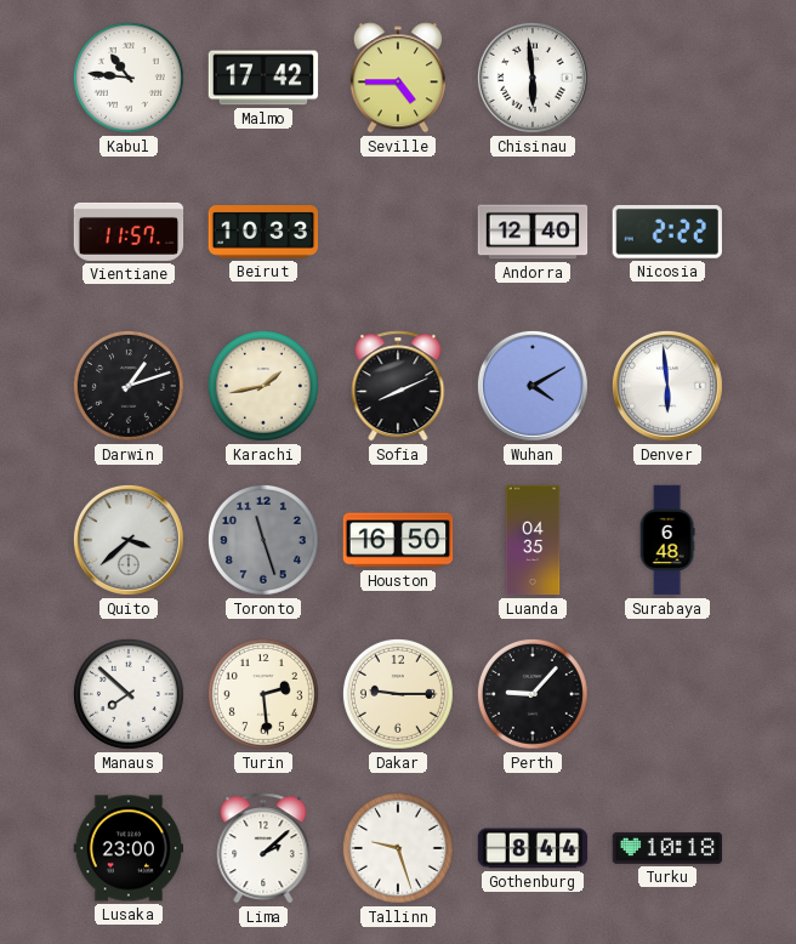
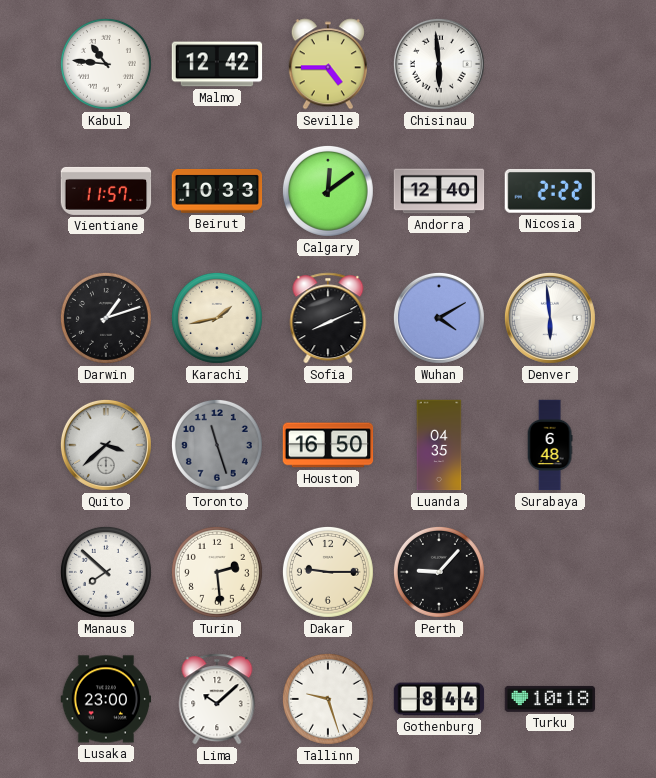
Malmo: 17:42 -> 12:42
Calgary: none -> 12:09
Lima: 2:08 -> 10:08
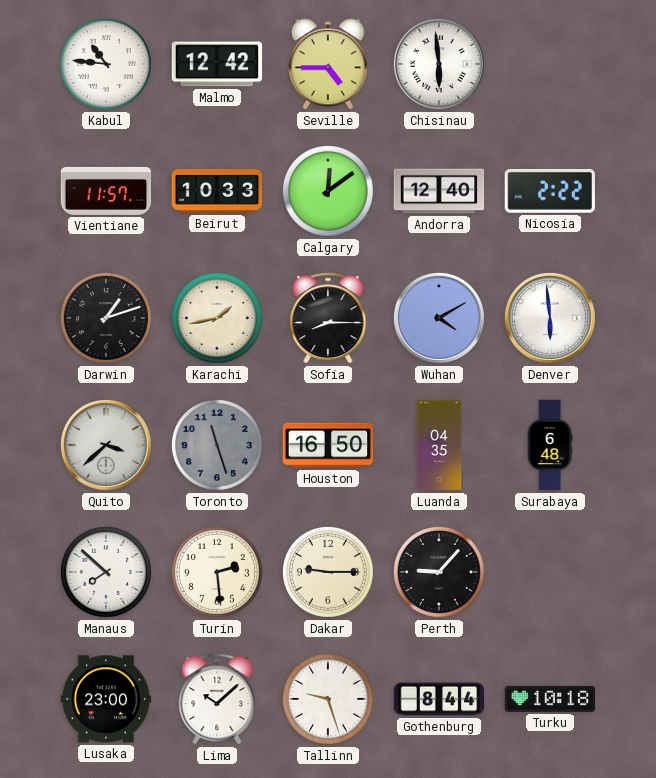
Sofia: 8:11 -> 8:15
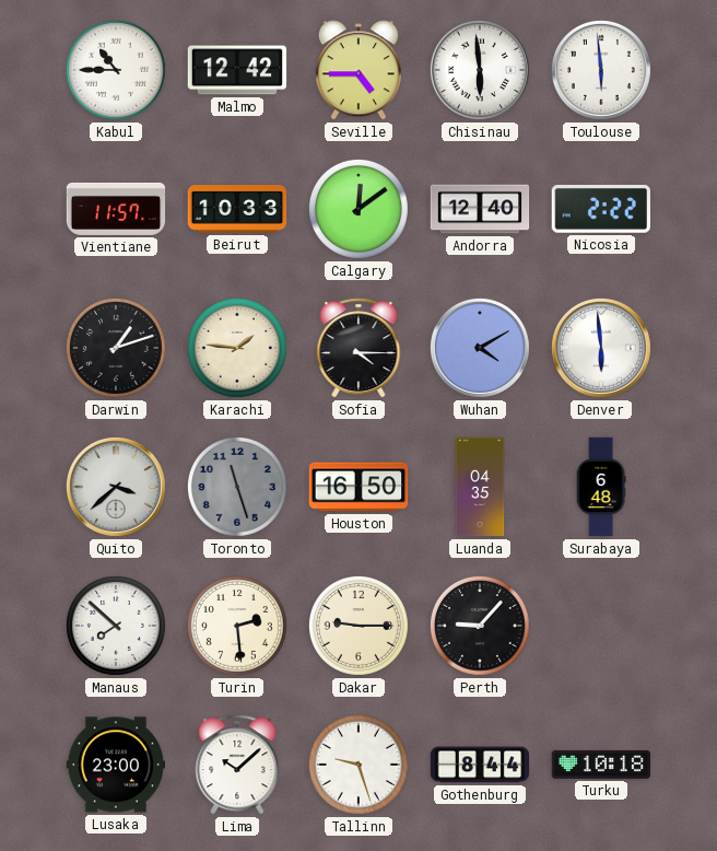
Kabul: 10:46 -> 10:45
Toulouse: none -> 5:59
Karachi: 1:43 -> 1:46
Sofia: 8:15 -> 4:15
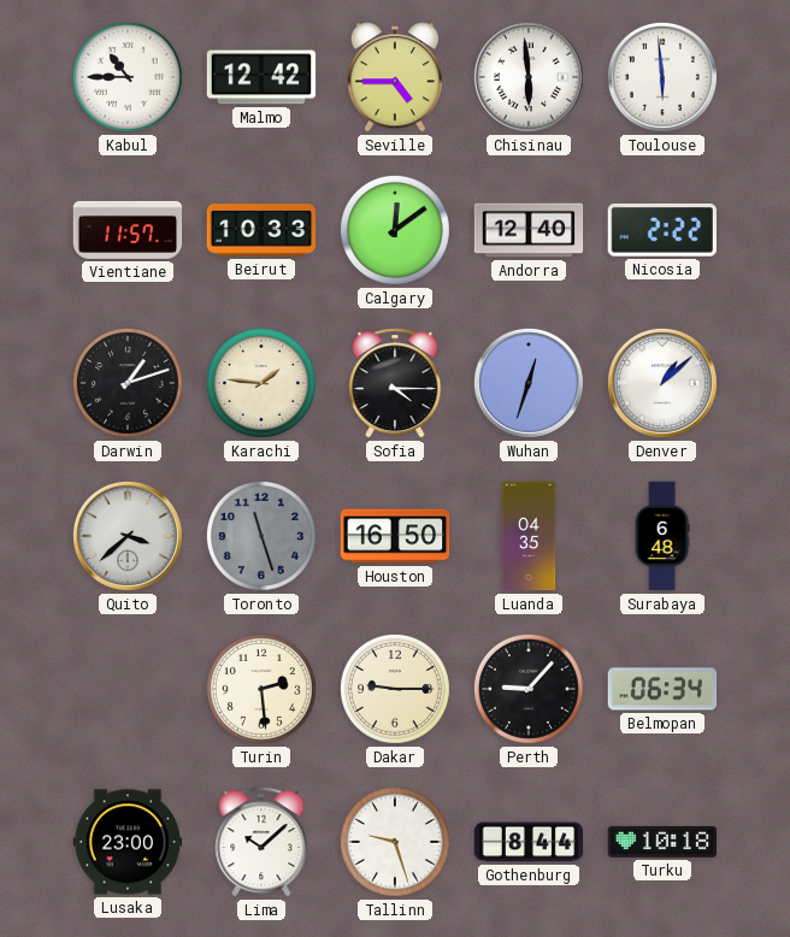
Wuhan: 4:10 -> 12:33
Denver: 5:59 -> 1:08
Manaus: 7:52 -> none
Belmopan: none -> 06:34
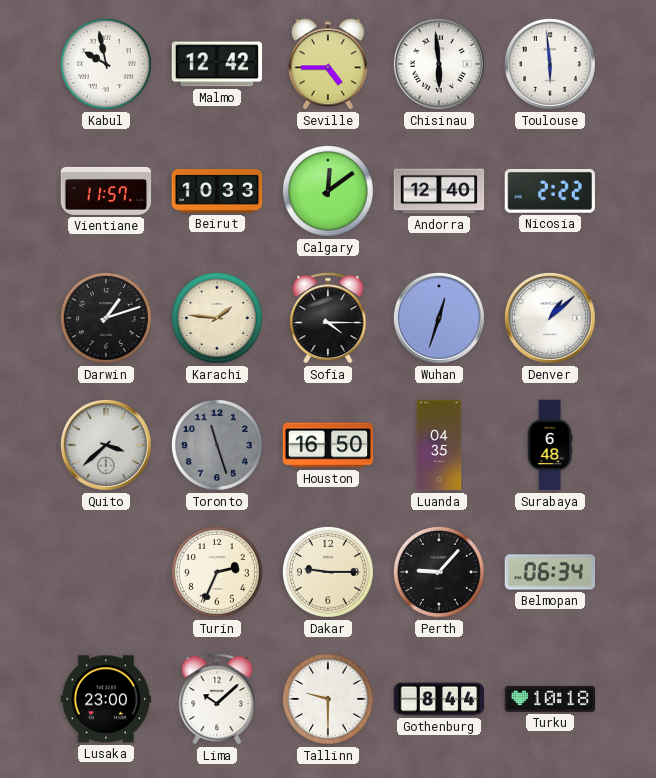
Kabul: 10:45 -> 9:58
Turin: 2:29 -> 2:34
Tallinn: 9:27 -> 9:30
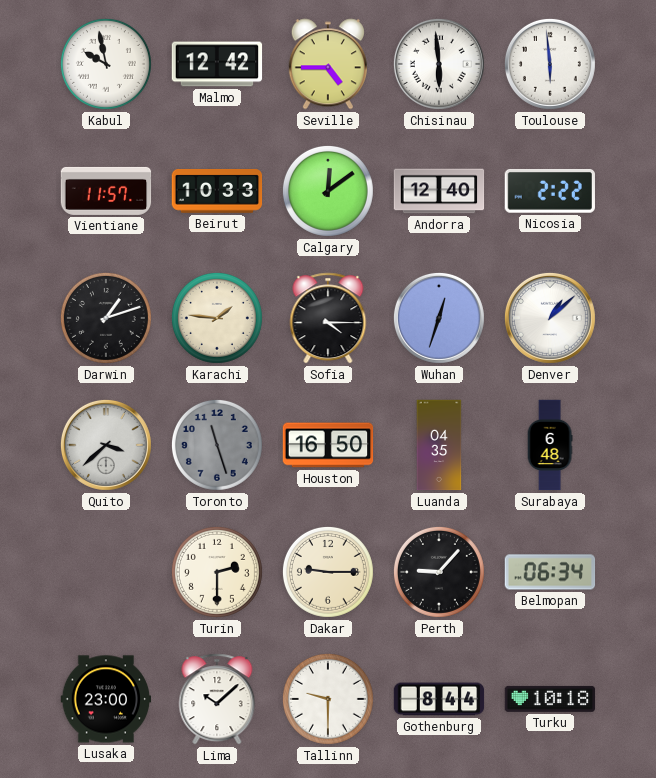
Turin: 2:34 -> 2:30
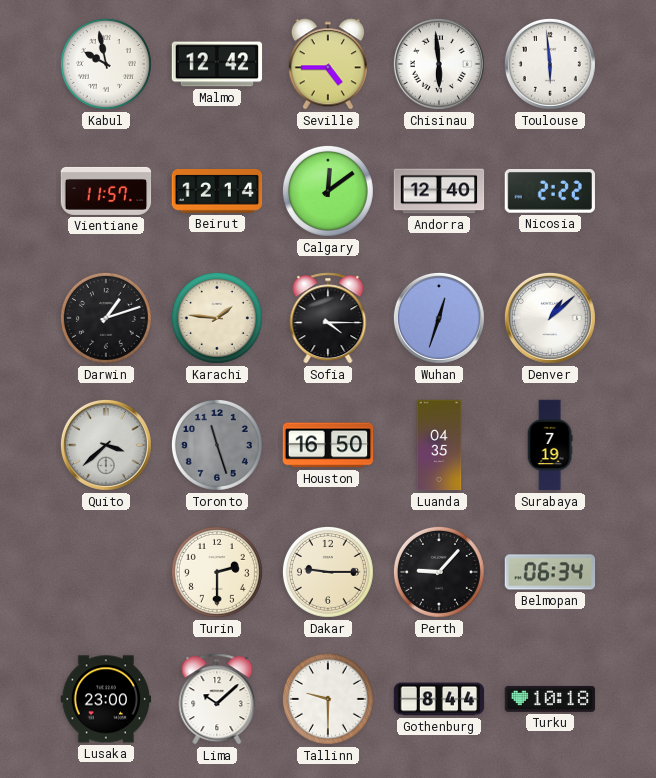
Beirut: 10:33 -> 12:14
Surabaya: 6:48 -> 7:19
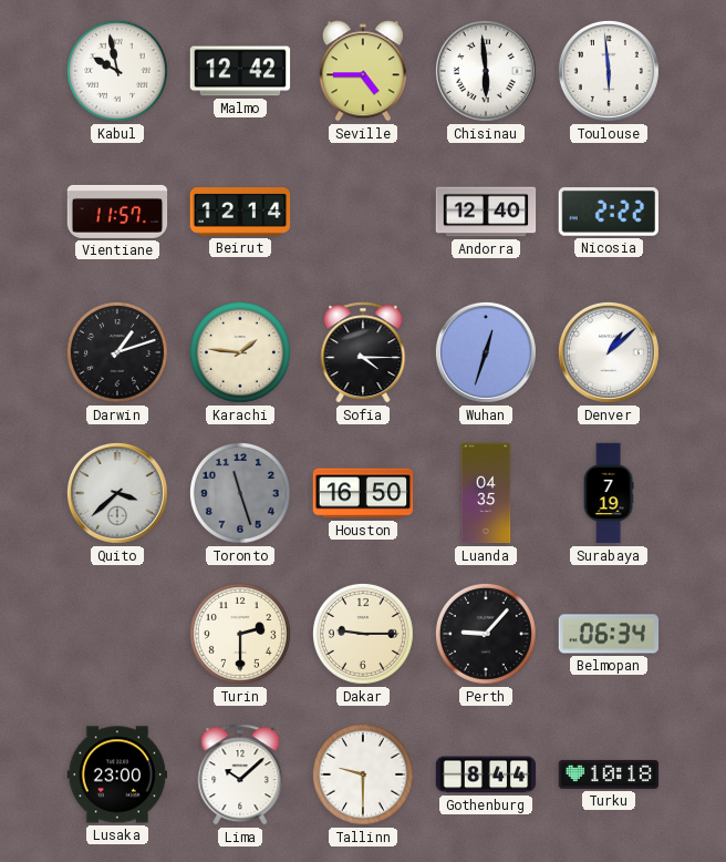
Calgary: 12:09 -> none
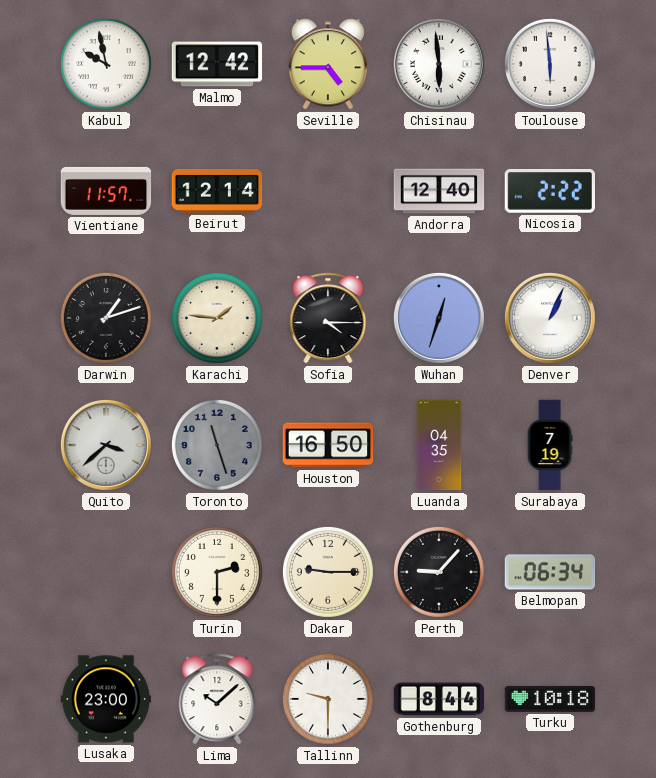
Denver: 1:08 -> 1:04
